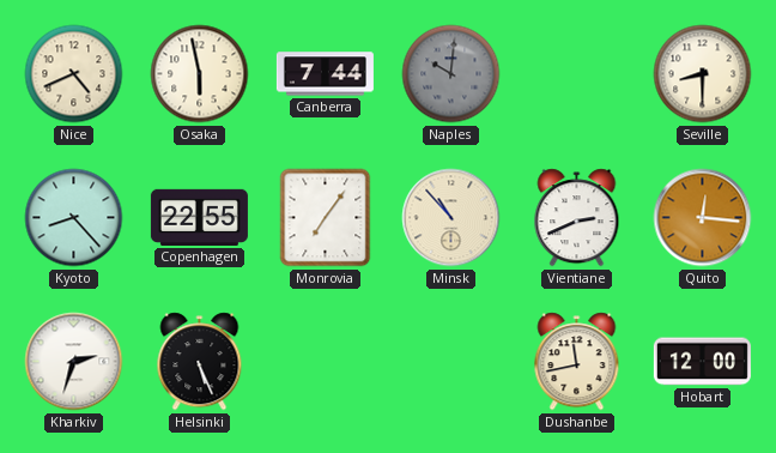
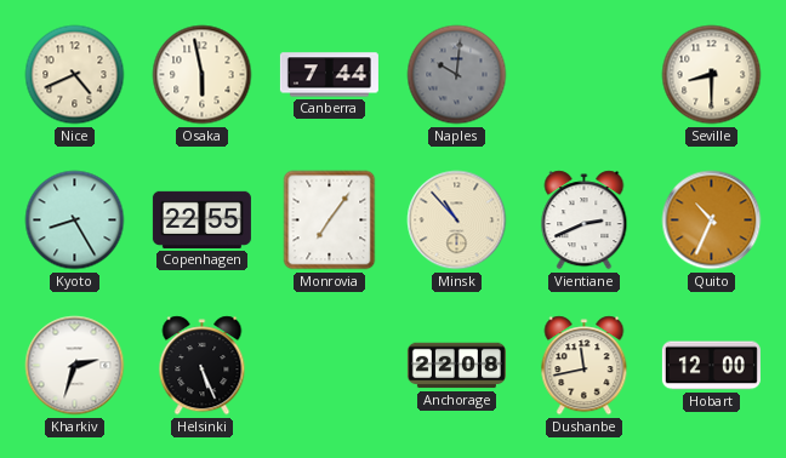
Kyoto: 8:23 -> 8:25
Quito: 12:16 -> 10:34
Anchorage: none -> 22:08
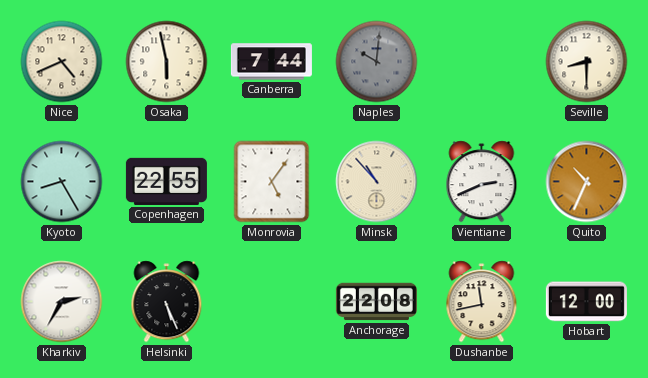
Monrovia: 7:06 -> 5:06
Kharkiv: 2:33 -> 2:35
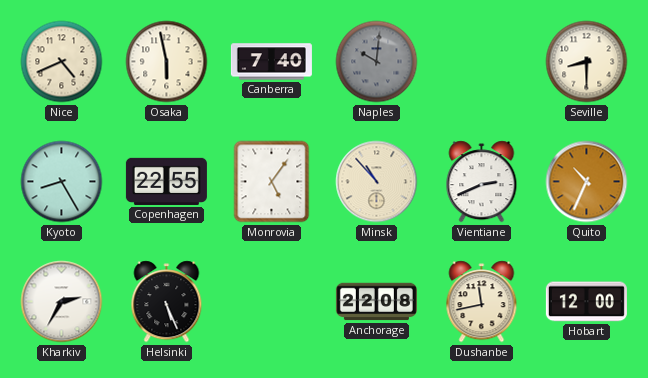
Canberra: 7:44 -> 7:40
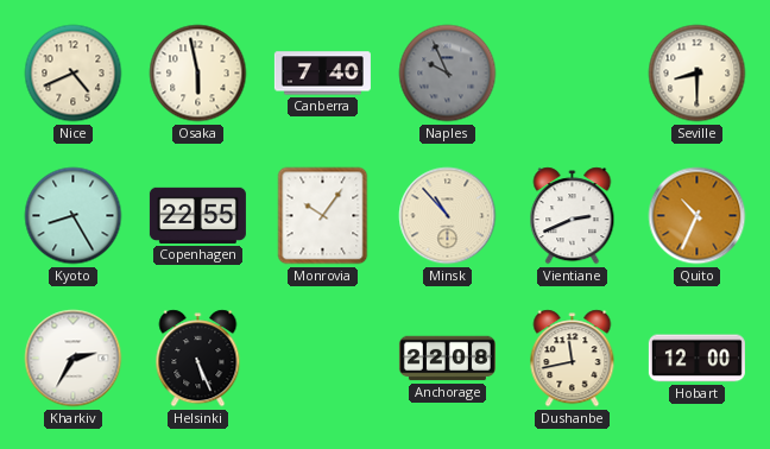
Naples: 10:01 -> 9:56
Monrovia: 5:06 -> 10:06
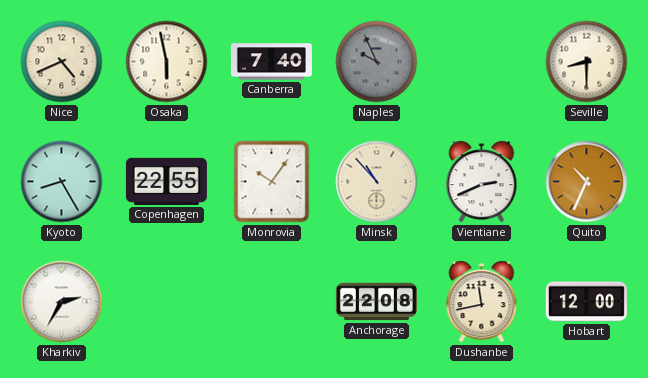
Helsinki: 5:26 -> none
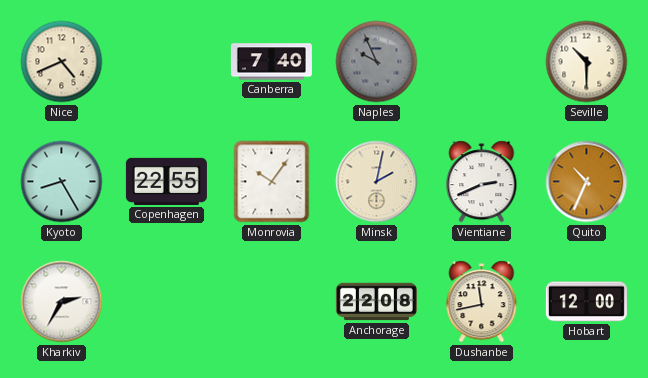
Osaka: 5:58 -> none
Seville: 8:30 -> 10:30
Minsk: 10:53 -> 2:02
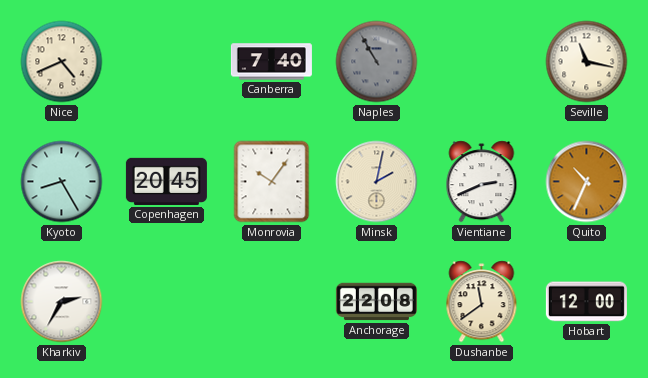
Naples: 9:56 -> 10:55
Seville: 10:30 -> 11:17
Copenhagen: 22:55 -> 20:45
Dushanbe: 11:43 -> 11:39
